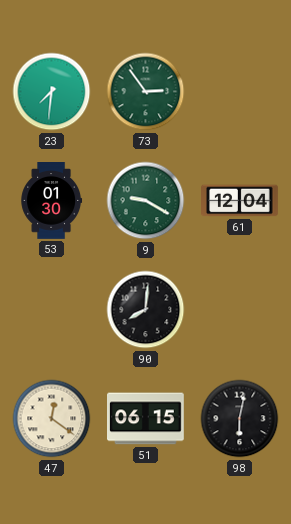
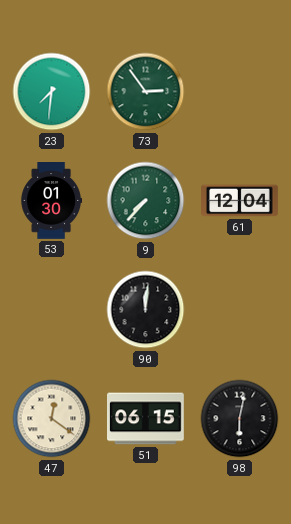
9: 9:20 -> 7:37
90: 8:01 -> 12:01
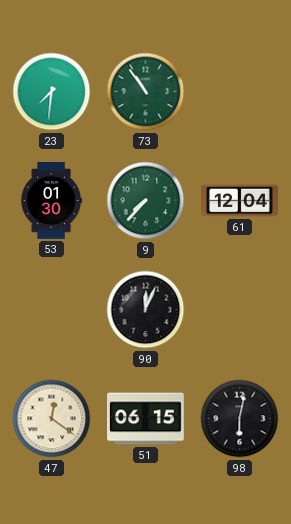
73: 2:54 -> 10:54
90: 12:01 -> 12:04
